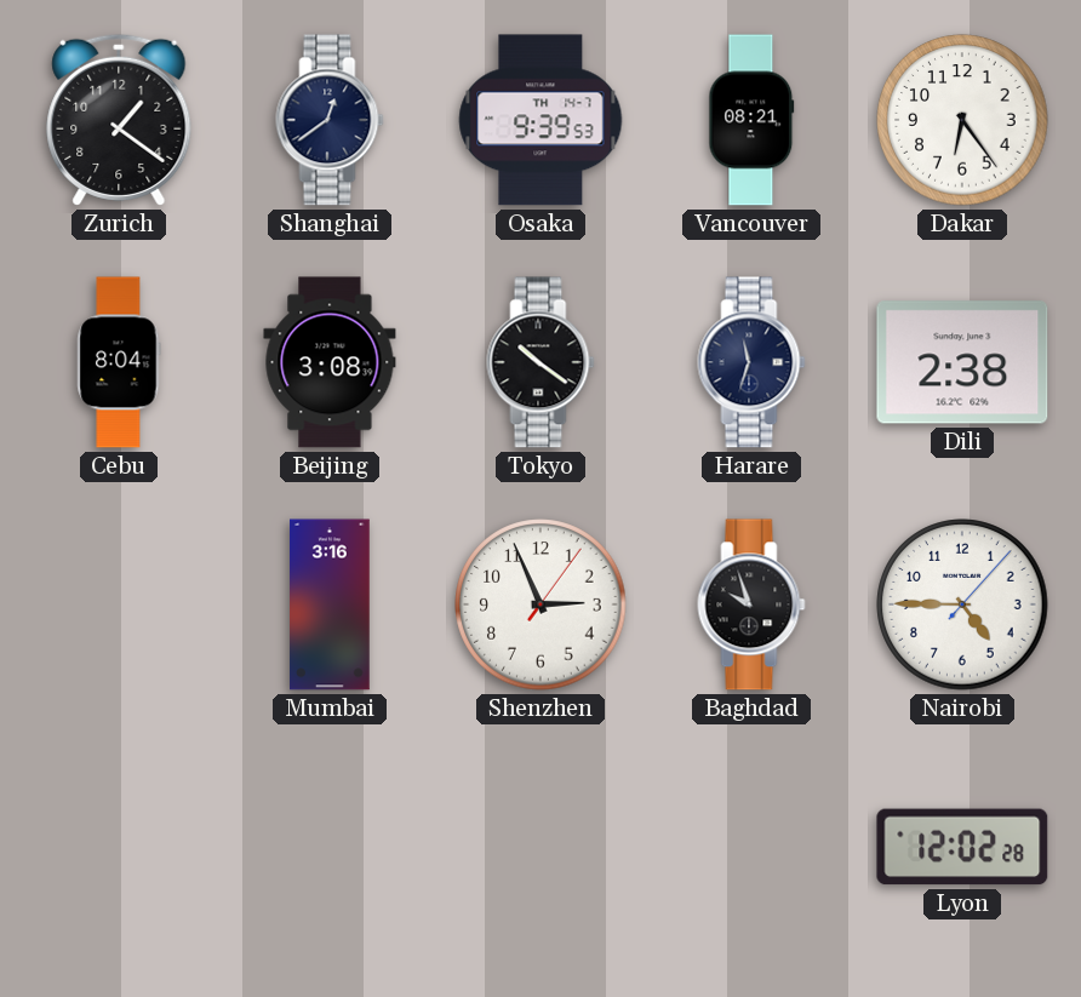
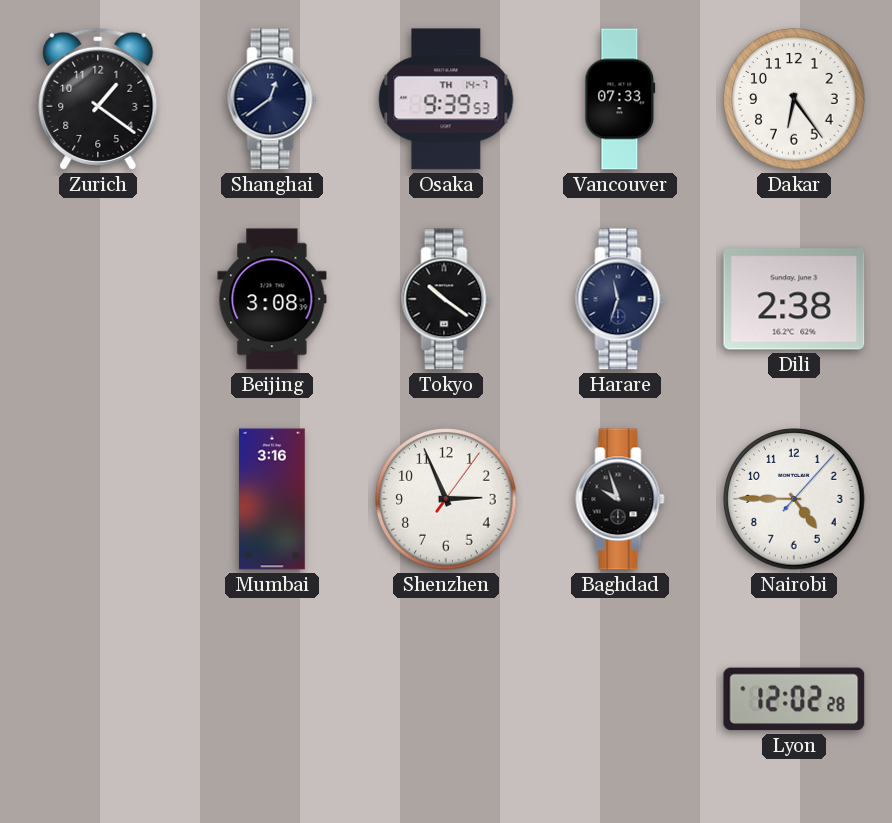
Vancouver: 08:21 -> 07:33
Cebu: 8:04 -> none
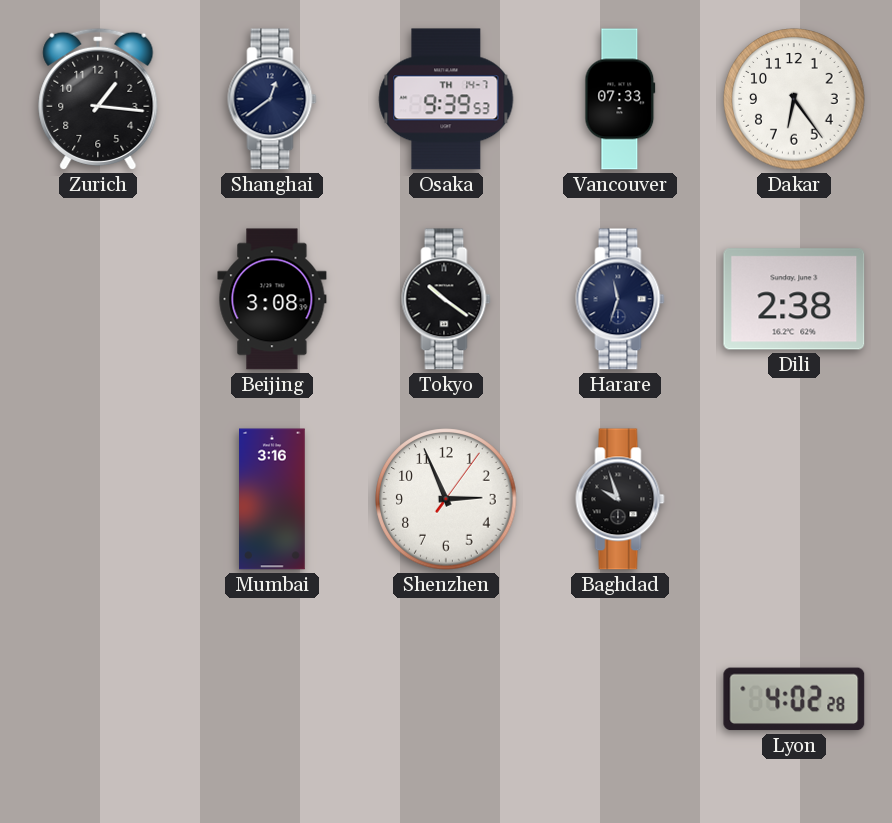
Zurich: 1:21 -> 1:16
Nairobi: 4:45 -> none
Lyon: 12:02 -> 4:02
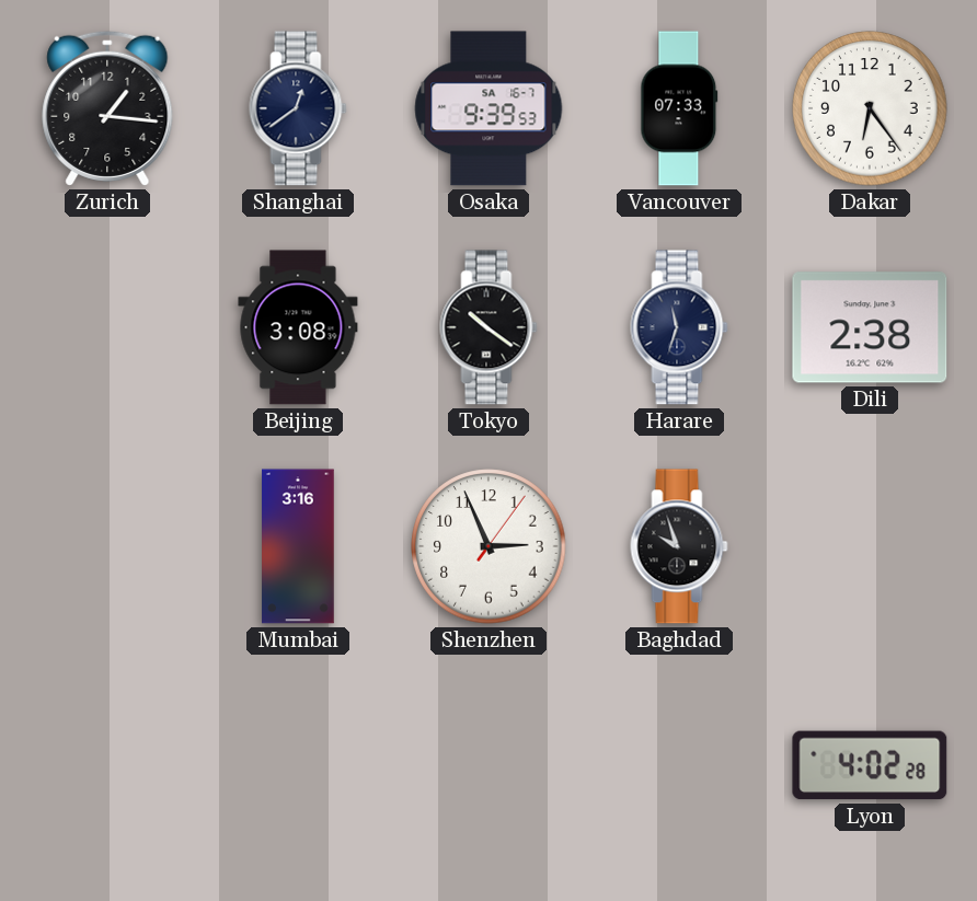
Osaka date: TH 14-7 -> SA 16-7
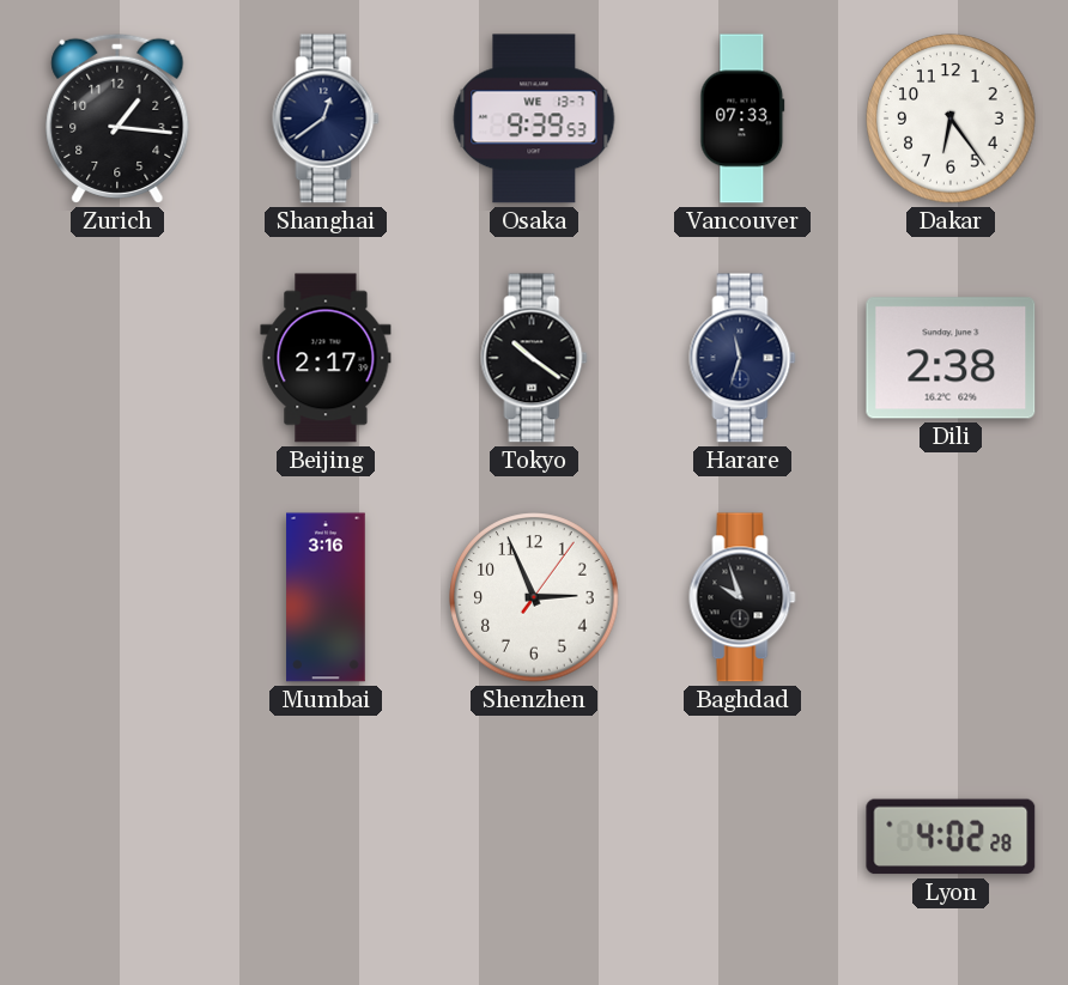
Osaka date: SA 16-7 -> WE 13-7
Beijing: 3:08 -> 2:17
